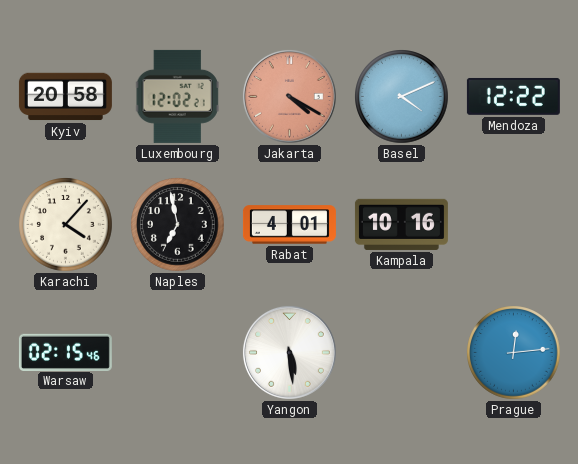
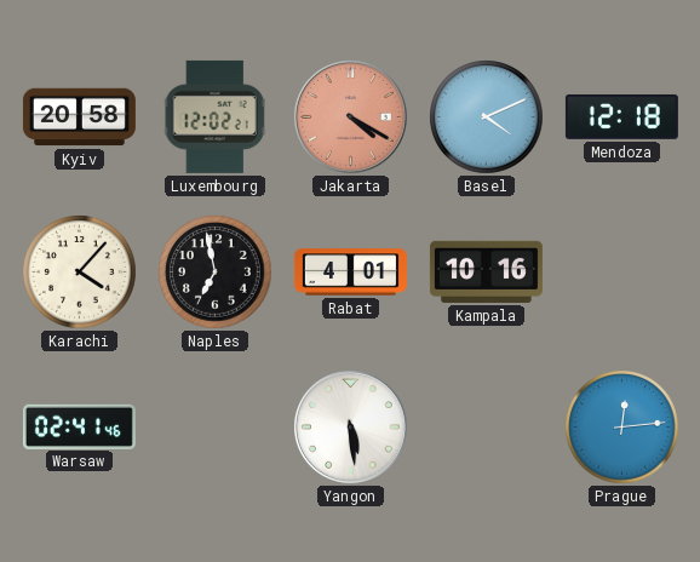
Mendoza: 12:22 -> 12:18
Warsaw: 02:15 -> 02:41
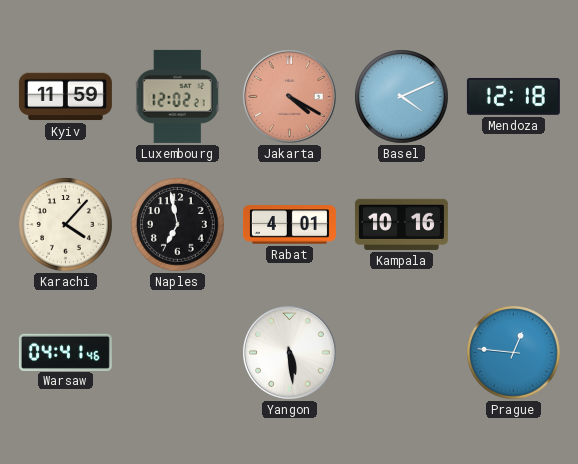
Kyiv: 20:58 -> 11:59
Warsaw: 02:41 -> 04:41
Prague: 12:14 -> 12:46
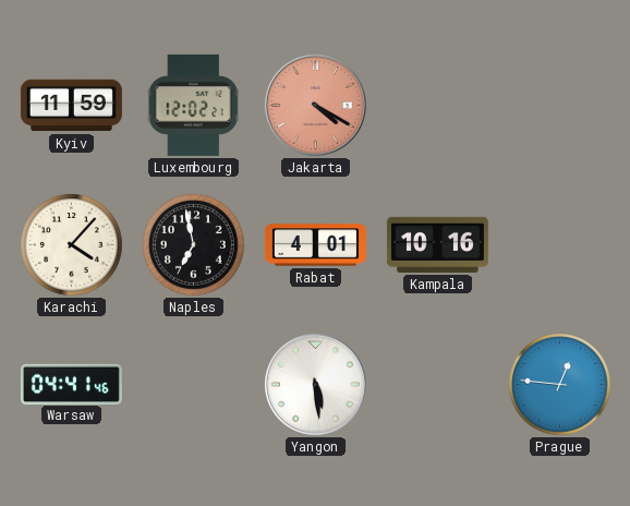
Basel: 4:11 -> none
Mendoza: 12:18 -> none
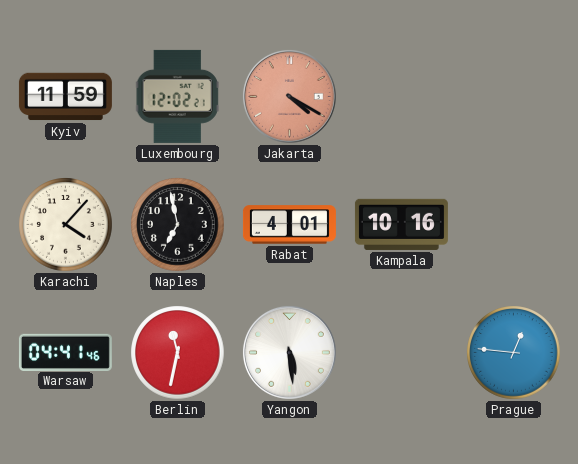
Berlin: none -> 11:32
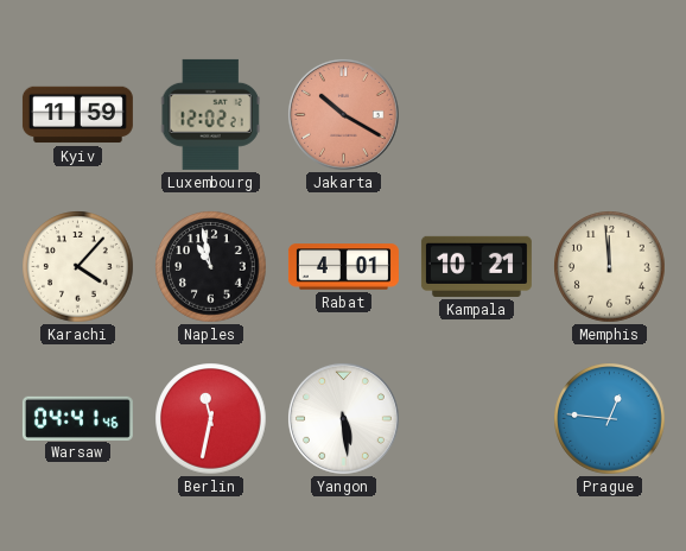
Jakarta: 4:20 -> 10:20
Naples: 6:58 -> 10:58
Kampala: 10:16 -> 10:21
Memphis: none -> 11:59
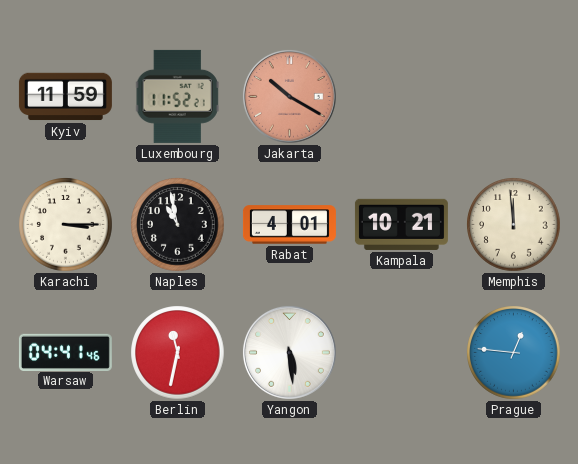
Luxembourg: 12:02 -> 11:52
Karachi: 4:07 -> 3:15
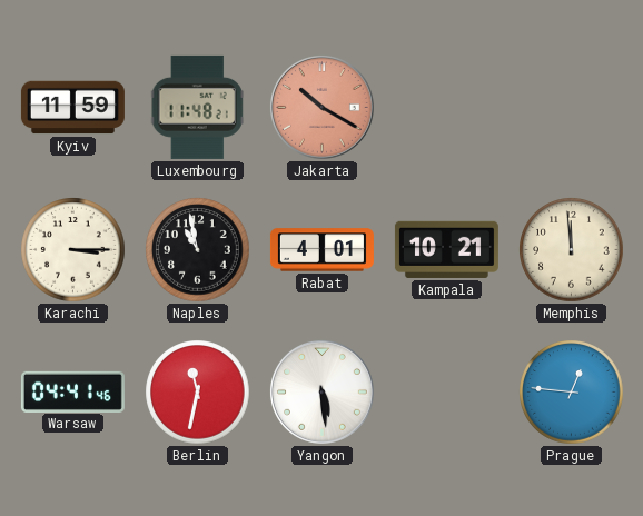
Luxembourg: 11:52 -> 11:48
